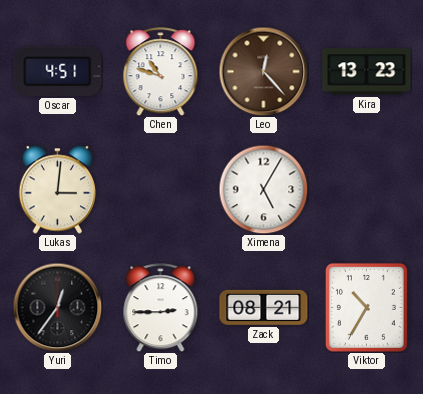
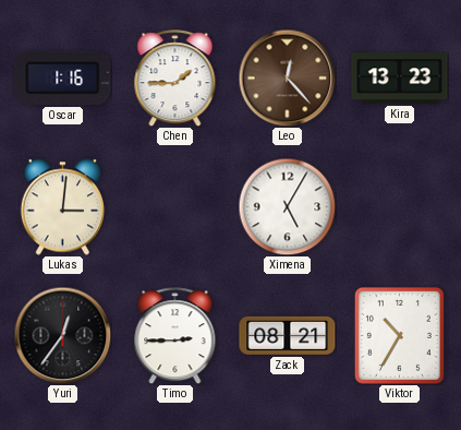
Oscar: 4:51 -> 1:16
Chen: 10:48 -> 1:45
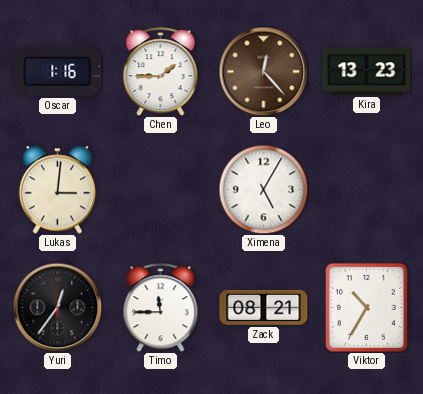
Timo: 2:45 -> 11:45
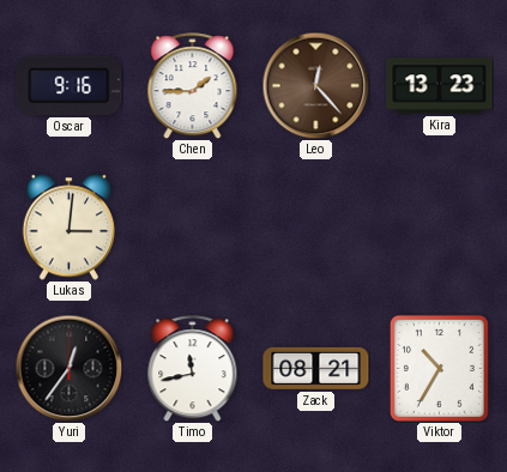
Oscar: 1:16 -> 9:16
Ximena: 5:05 -> none
Timo: 11:45 -> 11:43
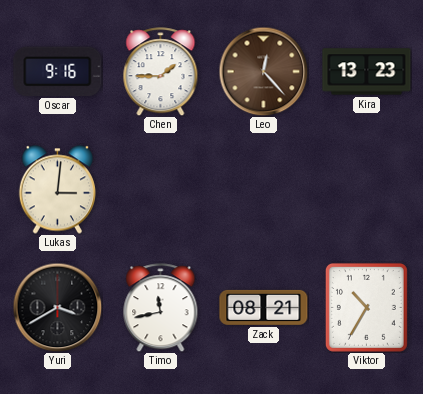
Yuri: 12:36 -> 3:40
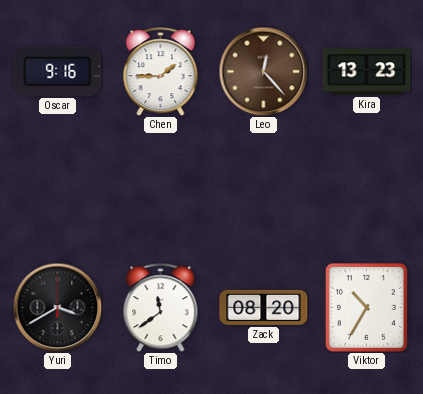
Lukas: 3:01 -> none
Timo: 11:43 -> 11:39
Zack: 08:21 -> 08:20
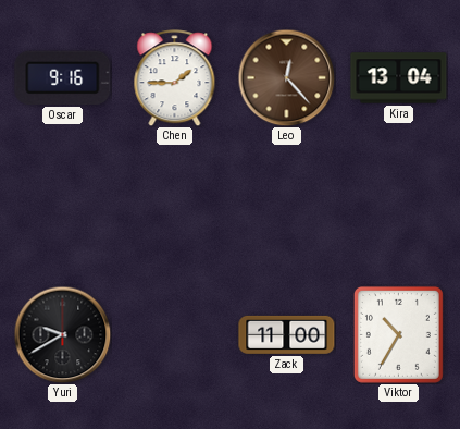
Kira: 13:23 -> 13:04
Yuri: 3:40 -> 9:40
Timo: 11:39 -> none
Zack: 08:20 -> 11:00
